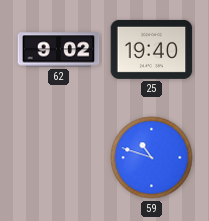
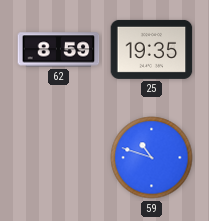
62: 9:02 -> 8:59
25: 19:40 -> 19:35
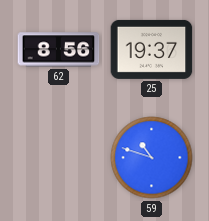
62: 8:59 -> 8:56
25: 19:35 -> 19:37
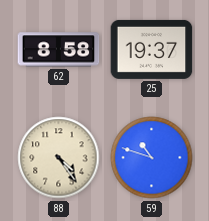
62: 8:56 -> 8:58
88: none -> 4:24
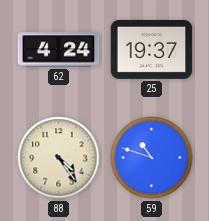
62: 8:58 -> 4:24
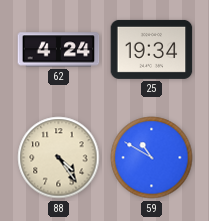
25: 19:37 -> 19:34
59: 10:48 -> 10:50
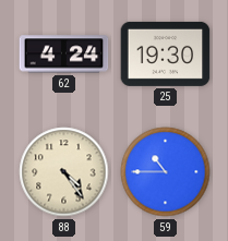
25: 19:34 -> 19:30
59: 10:50 -> 10:45
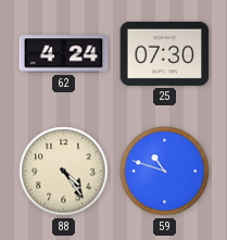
25: 19:30 -> 07:30
59: 10:45 -> 10:48
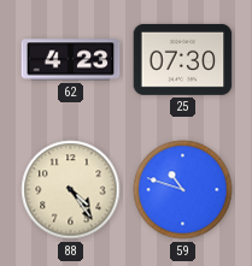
62: 4:24 -> 4:23
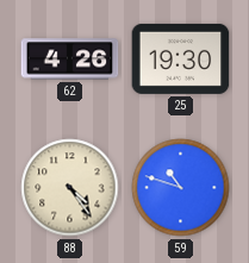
62: 4:23 -> 4:26
25: 07:30 -> 19:30
